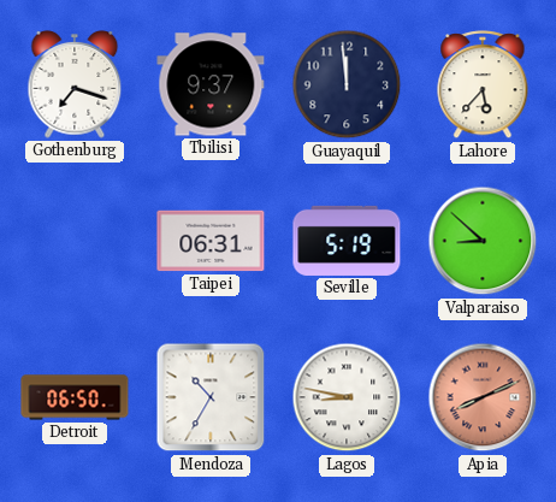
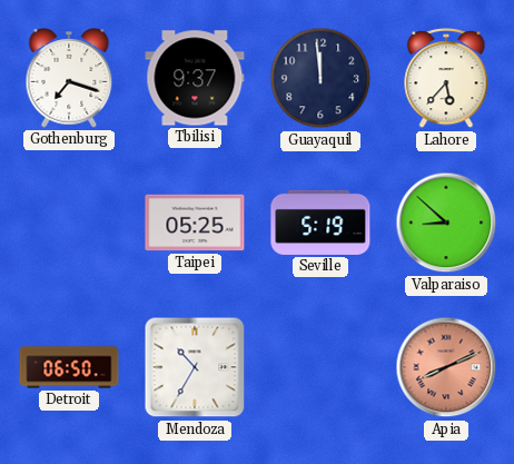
Taipei: 06:31 -> 05:25
Lagos: 8:47 -> none
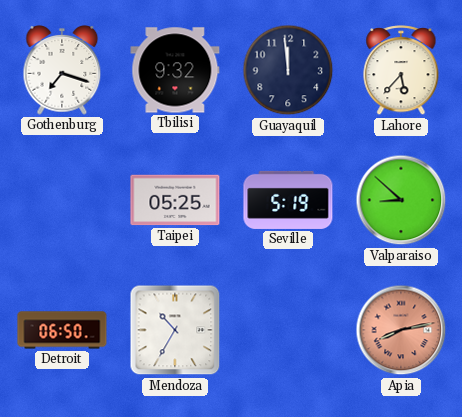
Tbilisi: 9:37 -> 9:32
Apia: 8:11 -> 8:13
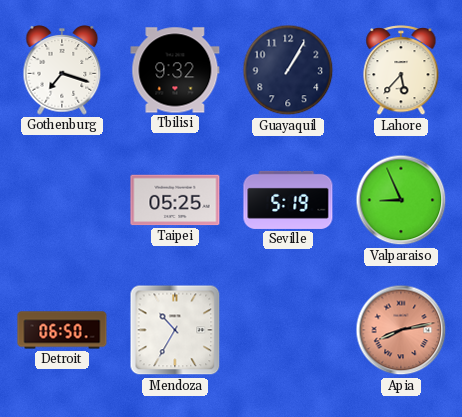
Guayaquil: 11:59 -> 1:05
Valparaiso: 8:52 -> 8:56
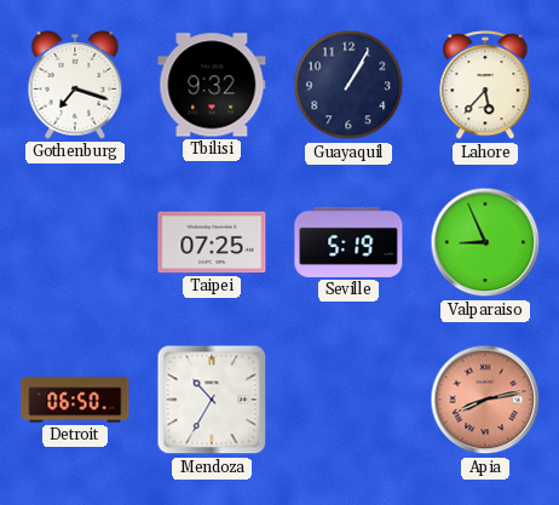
Taipei: 05:25 -> 07:25
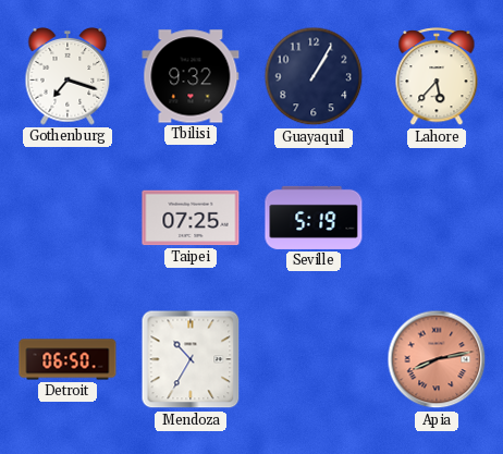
Valparaiso: 8:56 -> none
